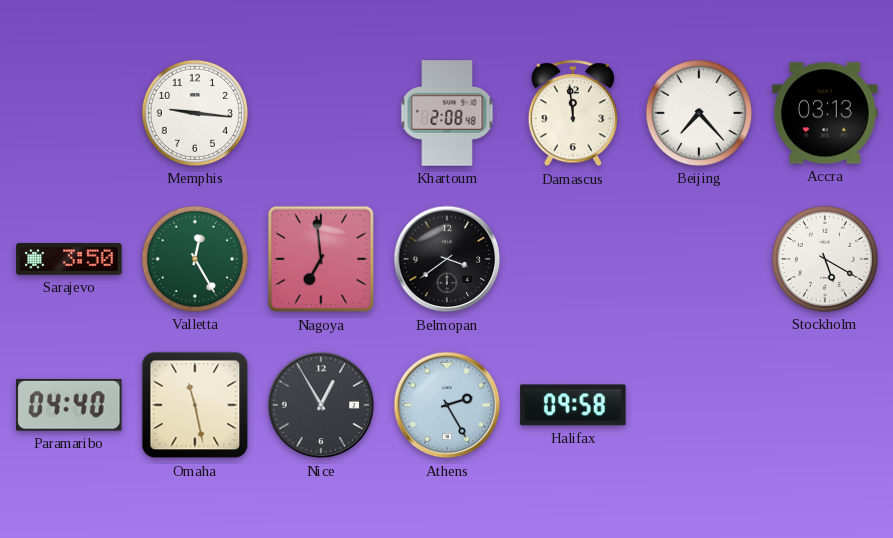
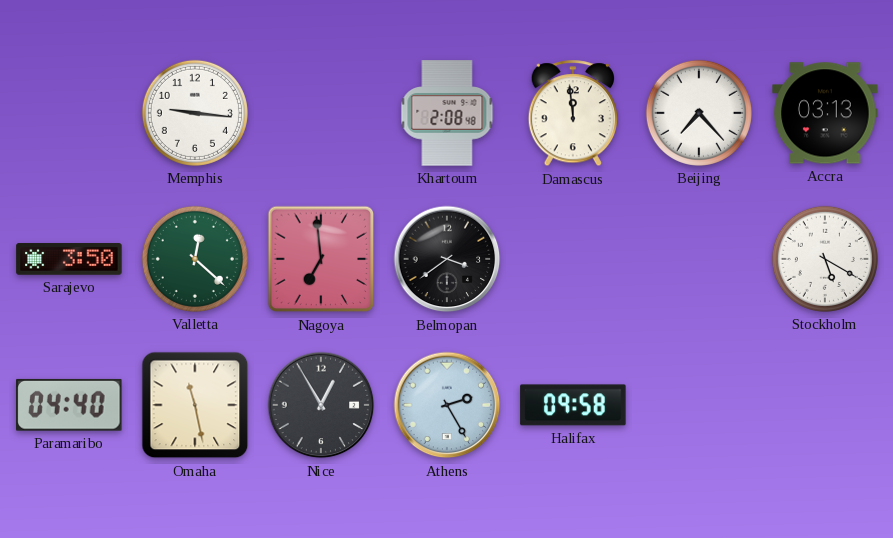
Valletta: 12:25 -> 12:22
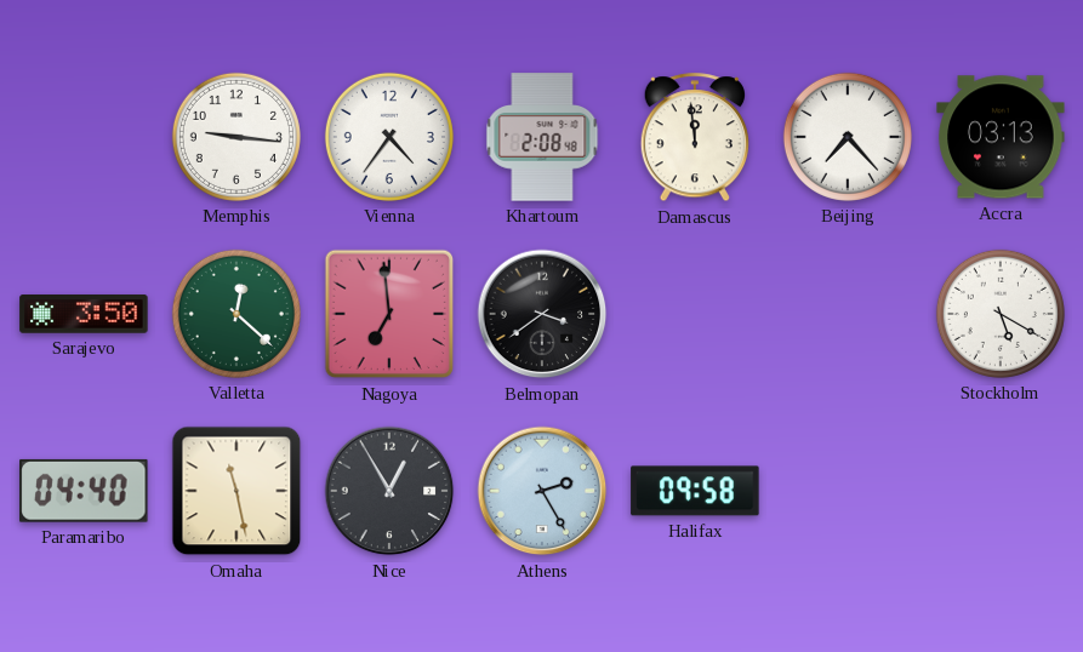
Vienna: none -> 4:36
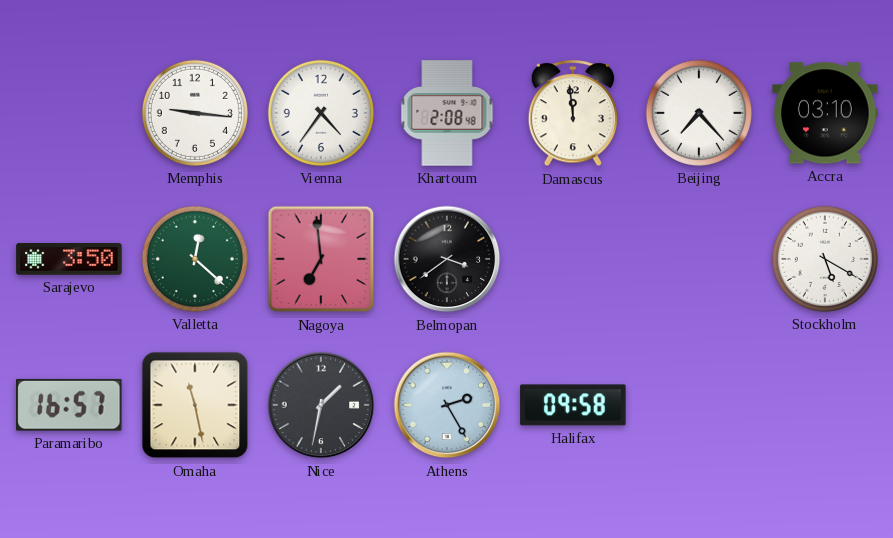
Accra: 03:13 -> 03:10
Paramaribo: 04:40 -> 16:57
Nice: 12:55 -> 1:32
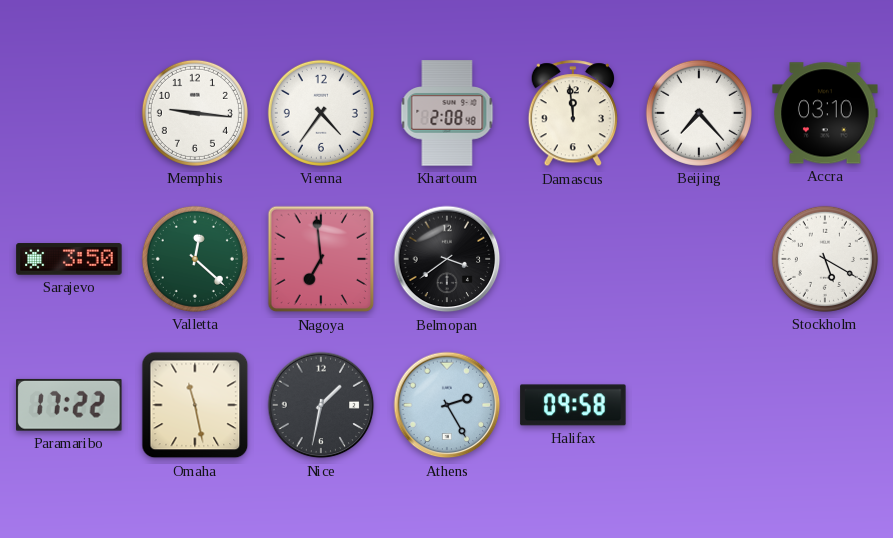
Paramaribo: 16:57 -> 17:22
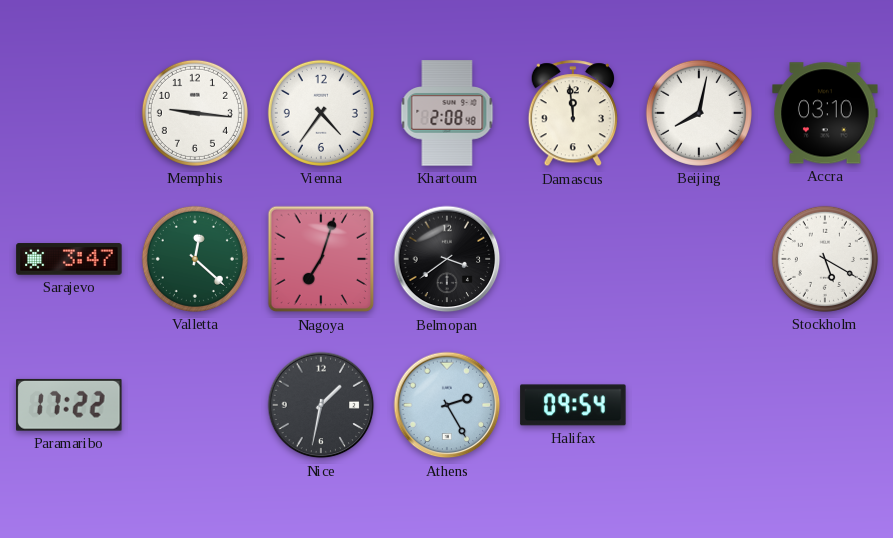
Beijing: 7:23 -> 8:02
Sarajevo: 3:50 -> 3:47
Nagoya: 6:59 -> 7:03
Omaha: 11:28 -> none
Halifax: 09:58 -> 09:54
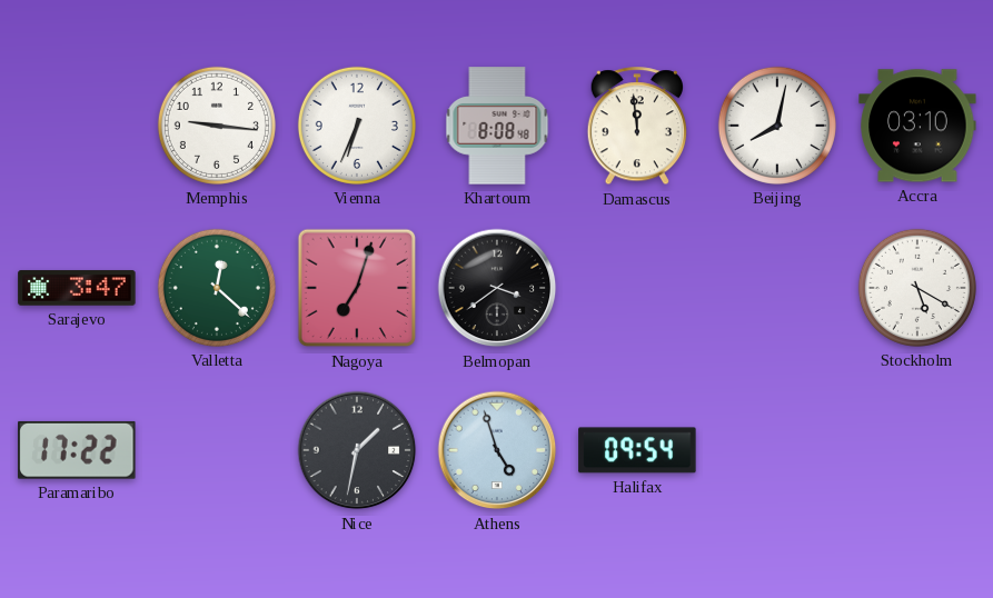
Vienna: 4:36 -> 6:34
Khartoum: 2:08 -> 8:08
Athens: 2:25 -> 4:57
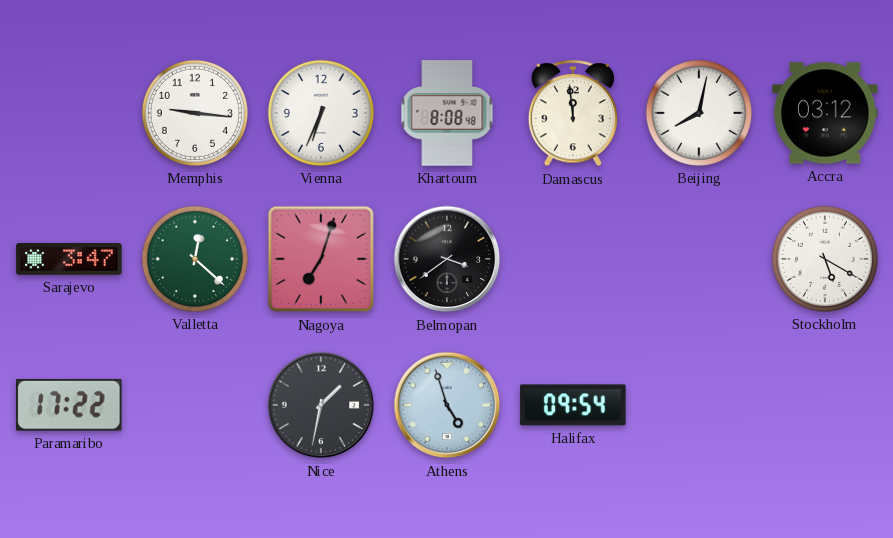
Accra: 03:10 -> 03:12
